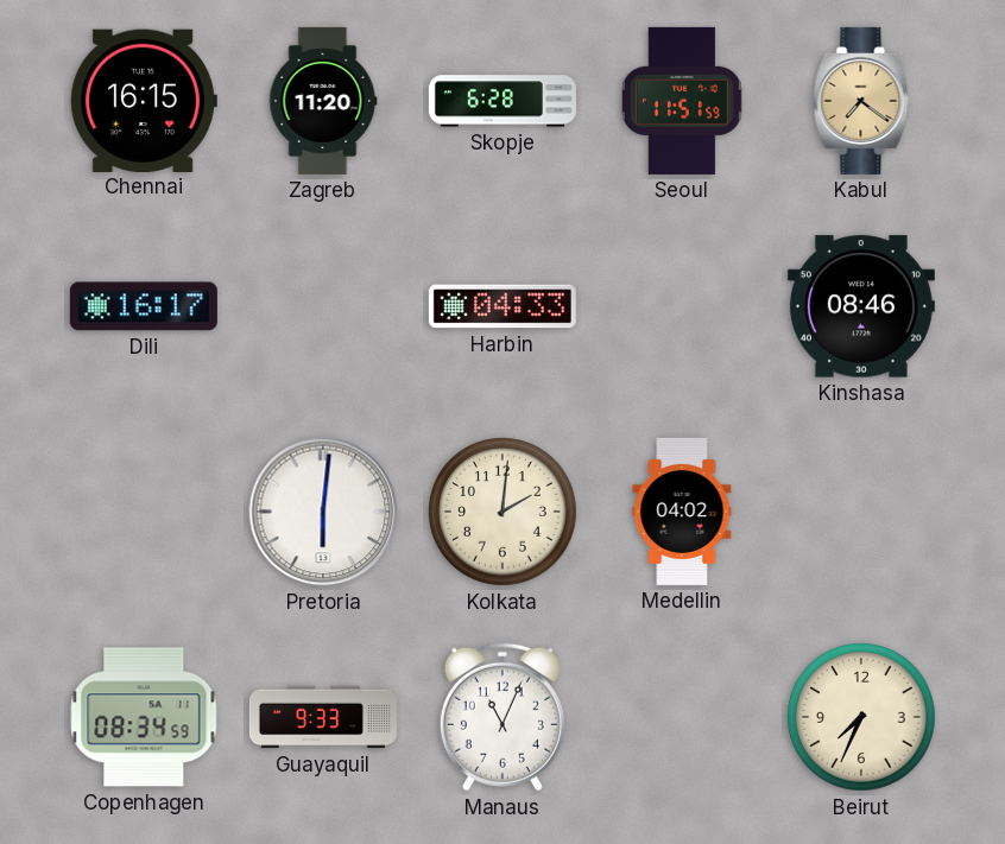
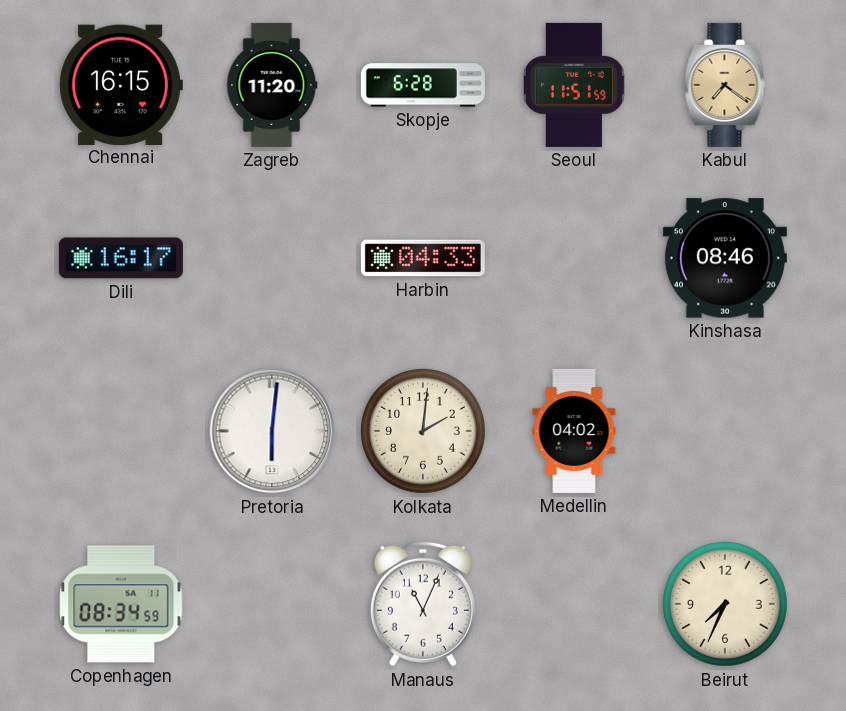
Guayaquil: 9:33 -> none
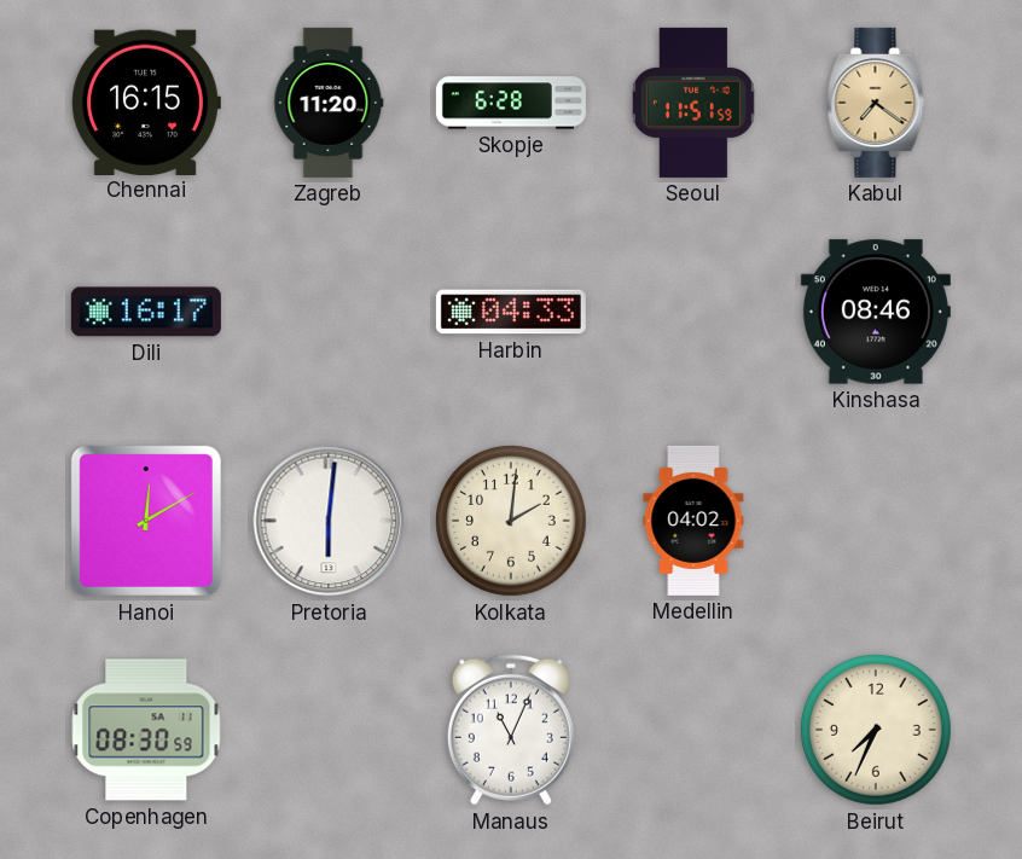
Hanoi: none -> 12:10
Copenhagen: 08:34 -> 08:30
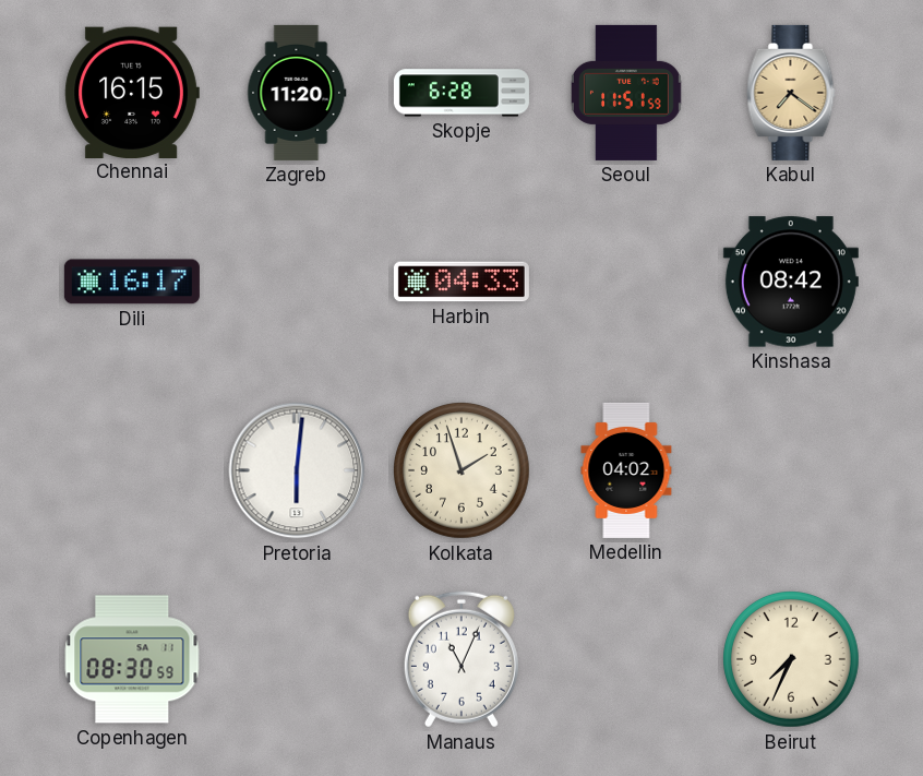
Kinshasa: 08:46 -> 08:42
Hanoi: 12:10 -> none
Kolkata: 2:01 -> 1:57
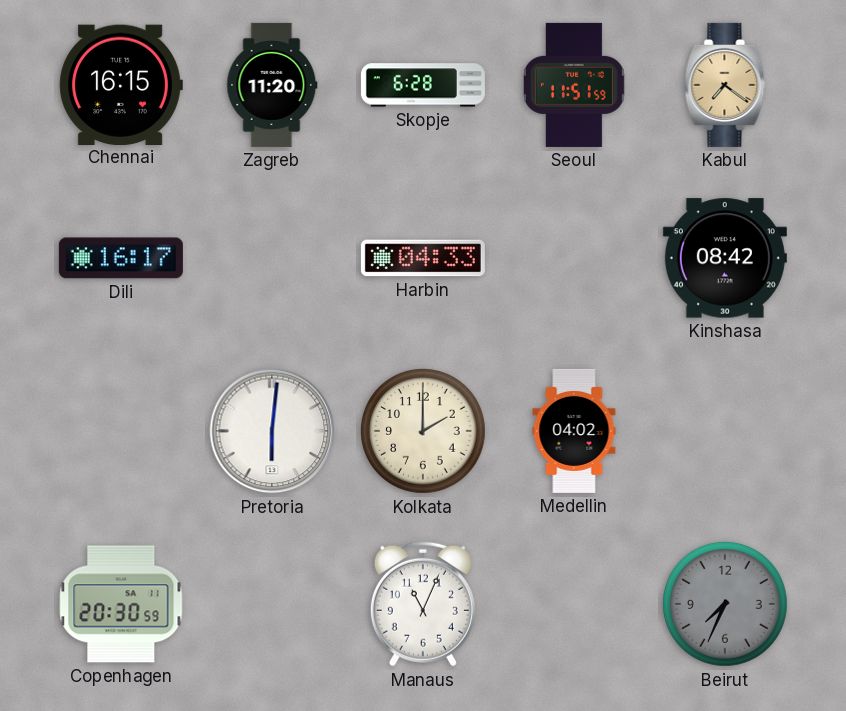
Kolkata: 1:57 -> 2:00
Copenhagen: 08:30 -> 20:30
Beirut dial: cream -> grey
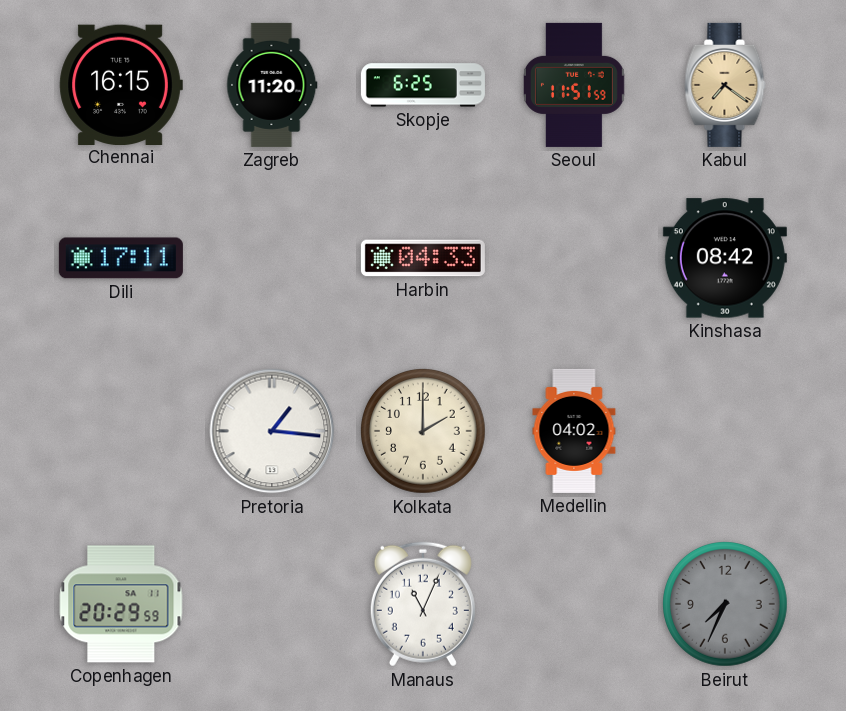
Skopje: 6:28 -> 6:25
Dili: 16:17 -> 17:11
Pretoria: 6:01 -> 1:16
Copenhagen: 20:30 -> 20:29
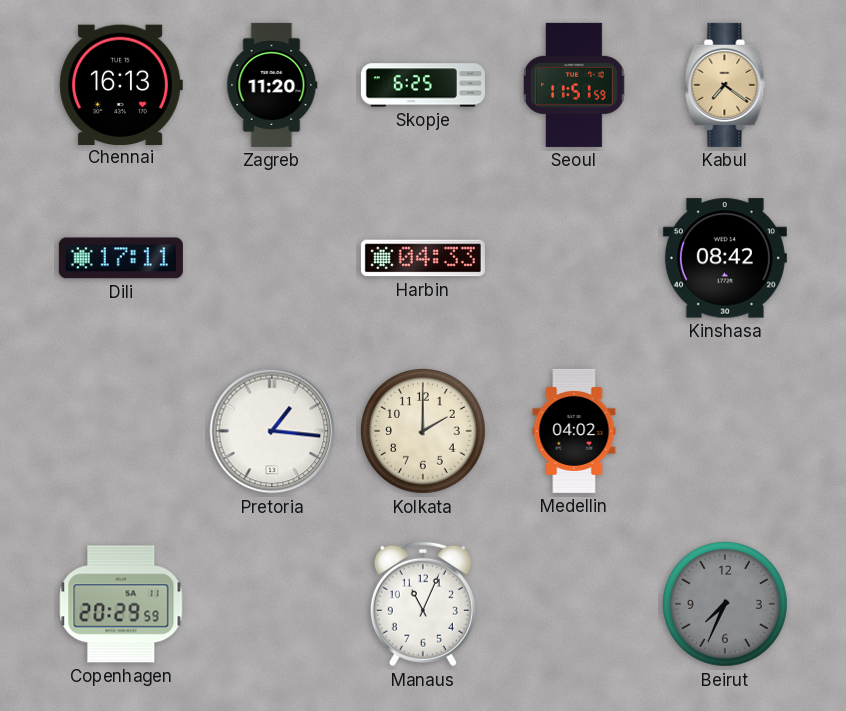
Chennai: 16:15 -> 16:13
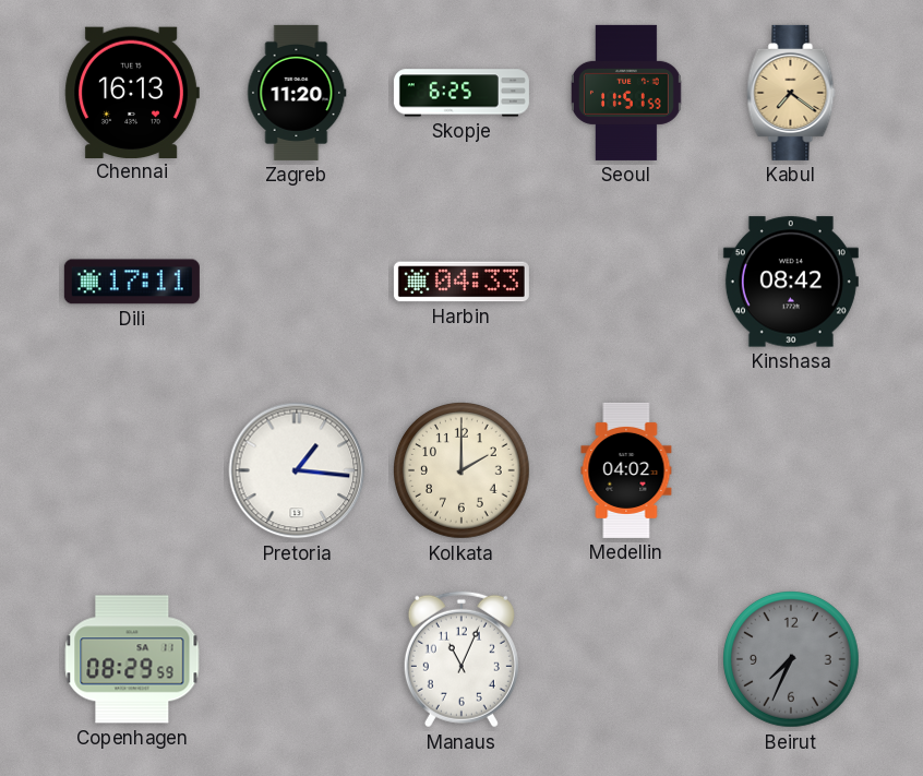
Copenhagen: 20:29 -> 08:29
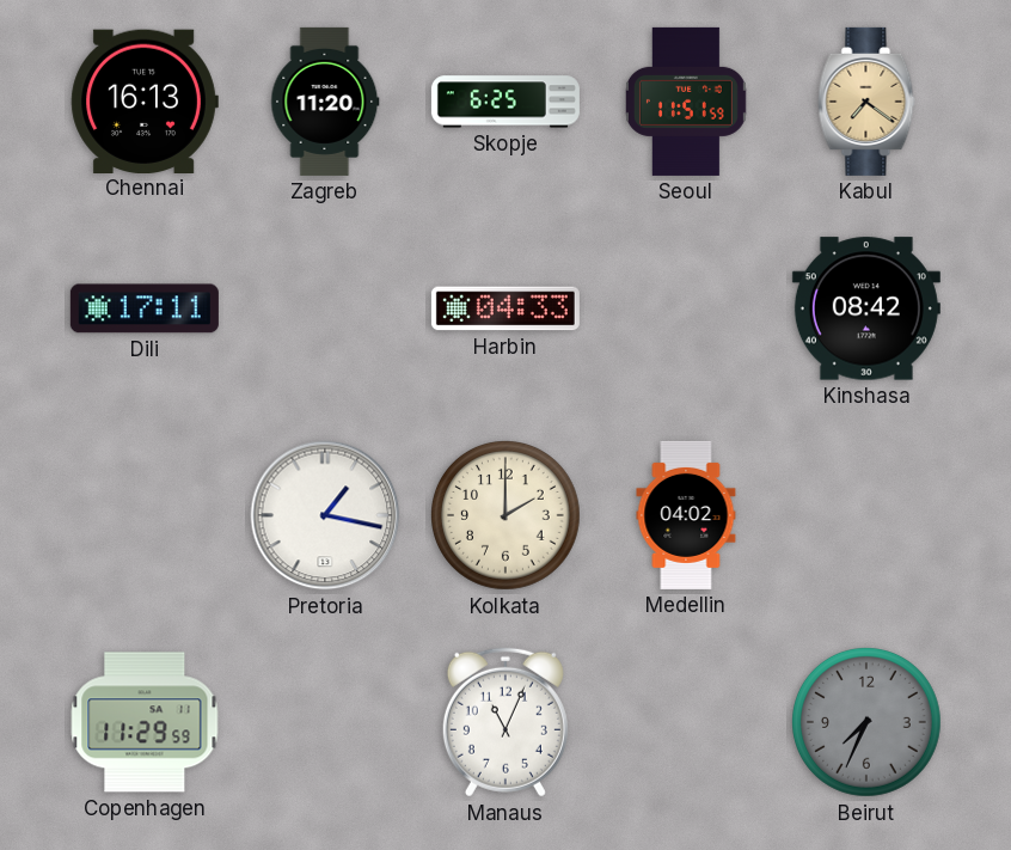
Pretoria: 1:16 -> 1:17
Copenhagen: 08:29 -> 11:29
